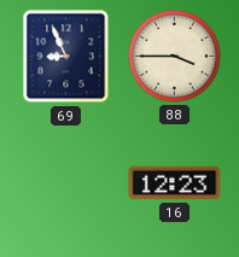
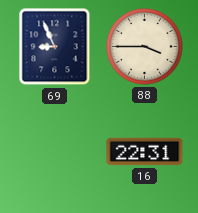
16: 12:23 -> 22:31
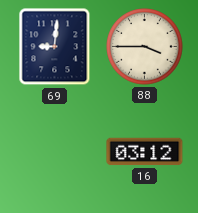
69: 8:56 -> 9:01
16: 22:31 -> 03:12
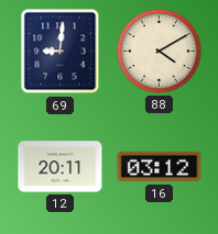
88: 3:45 -> 4:10
12: none -> 20:11
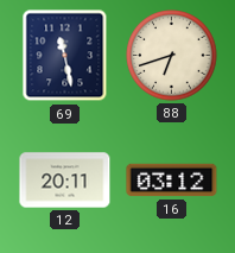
69: 9:01 -> 11:28
88: 4:10 -> 6:42
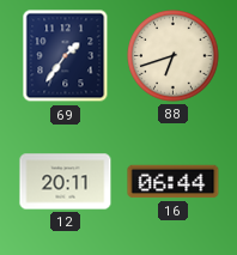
69: 11:28 -> 1:36
16: 03:12 -> 06:44
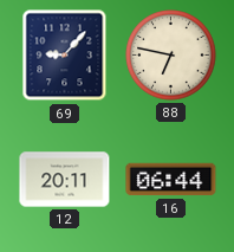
69: 1:36 -> 9:07
88: 6:42 -> 6:47
